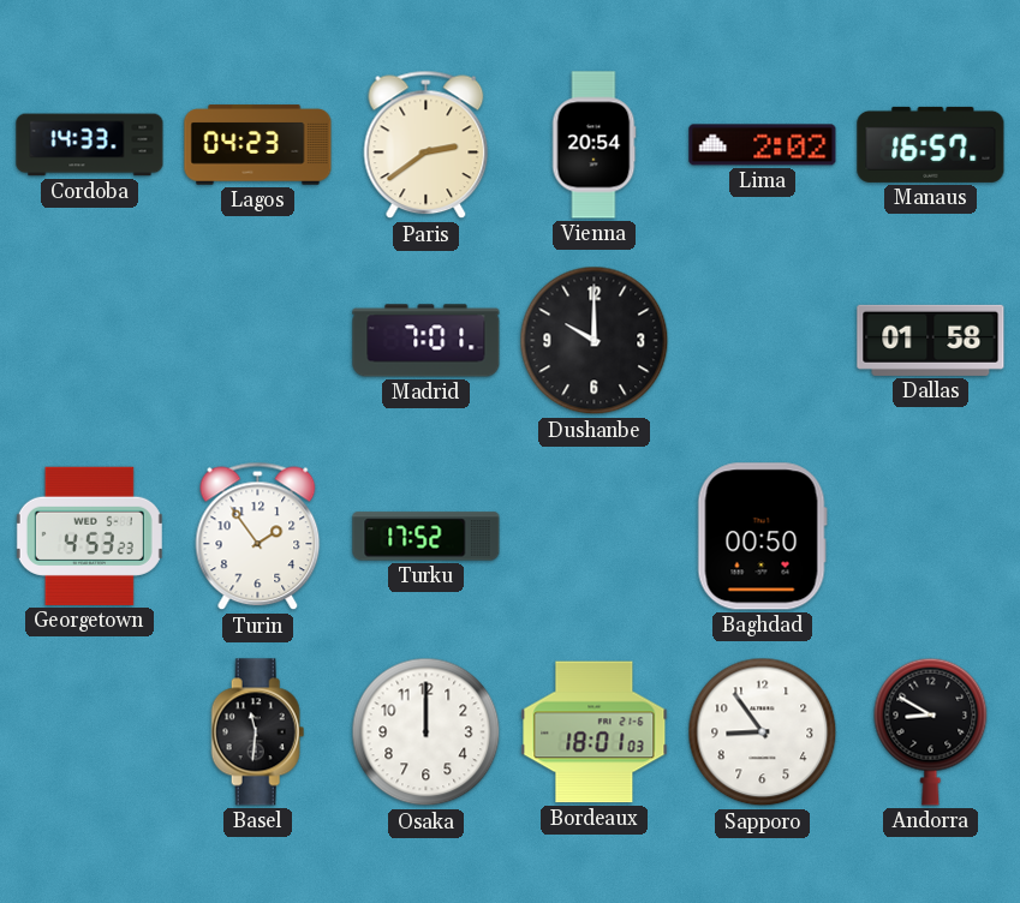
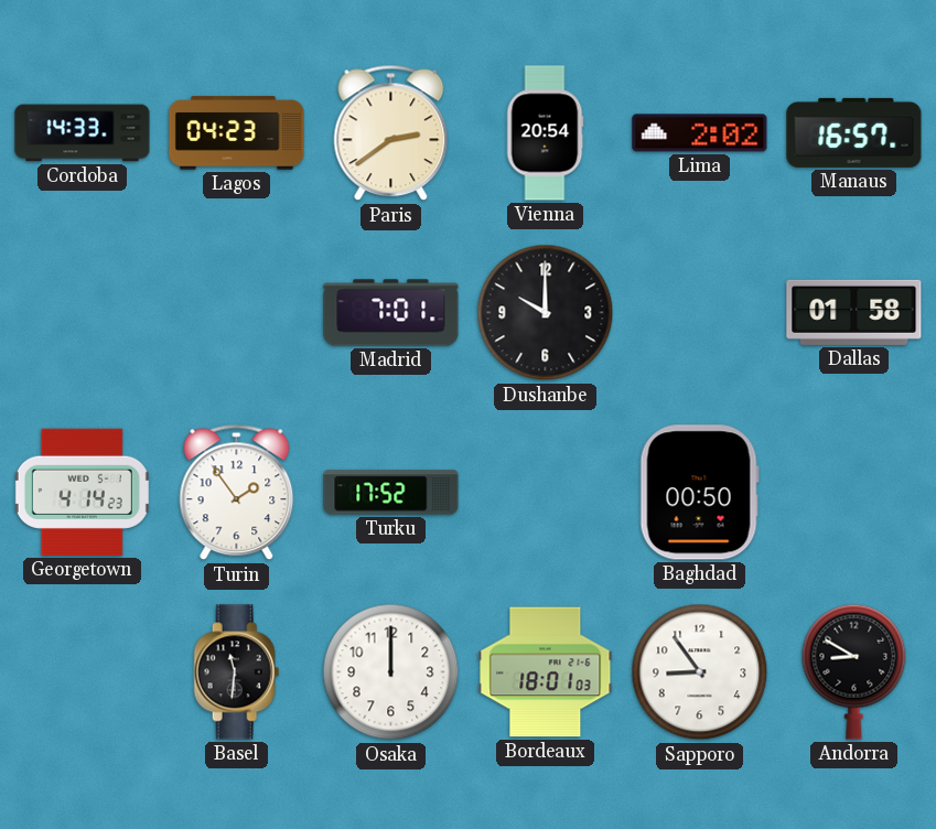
Georgetown: 4:53 -> 4:14
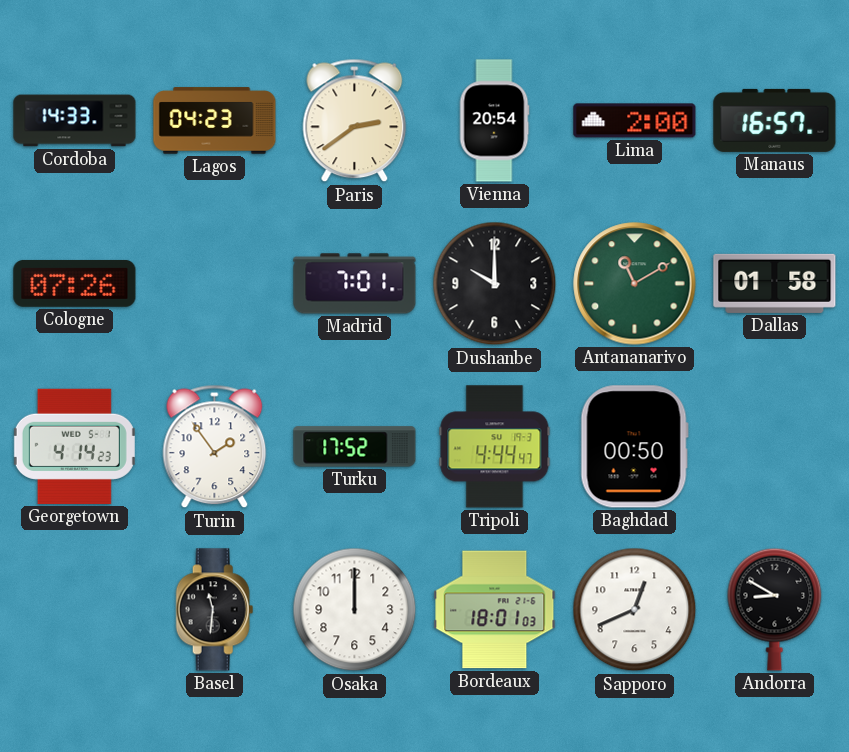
Lima: 2:02 -> 2:00
Cologne: none -> 07:26
Antananarivo: none -> 11:10
Tripoli: none -> 4:44
Sapporo: 8:54 -> 12:41
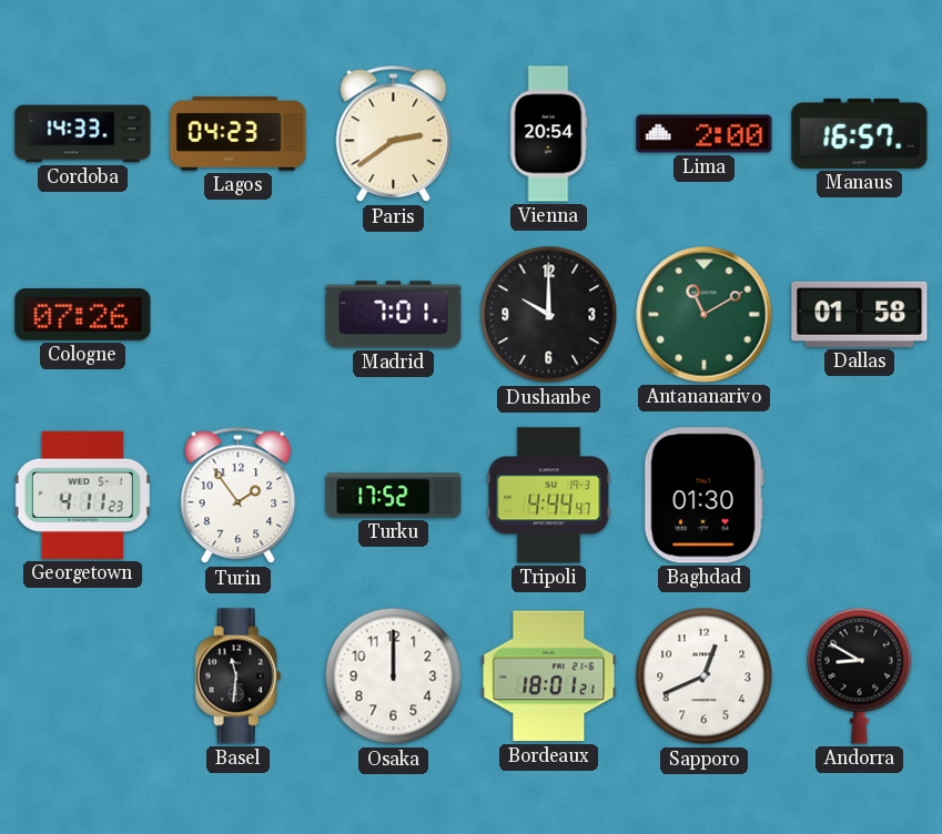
Georgetown: 4:14 -> 4:11
Baghdad: 00:50 -> 01:30
Bordeaux: 18:01:03 -> 18:01:21
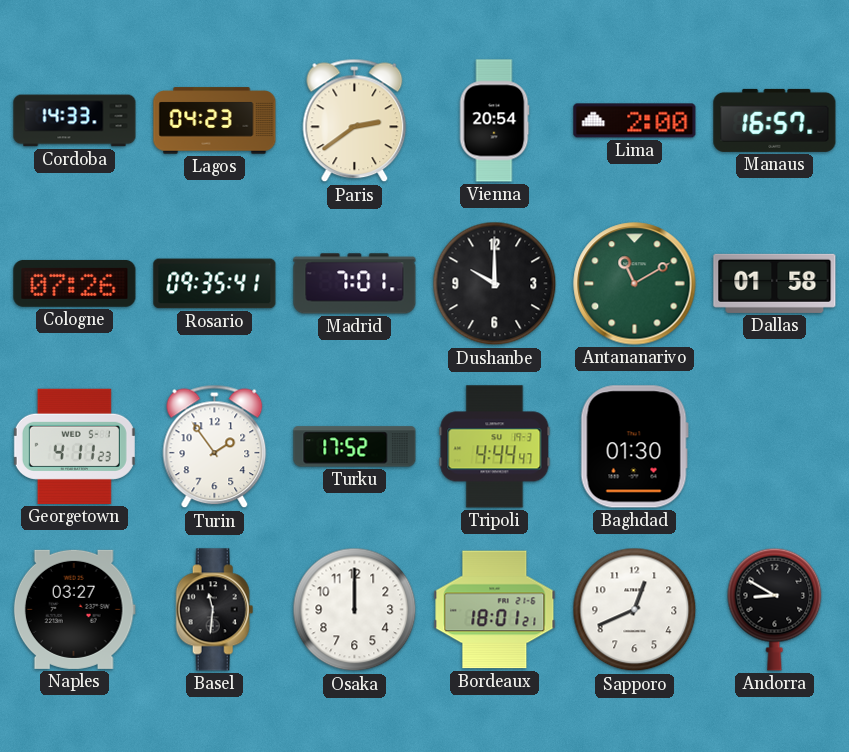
Rosario: none -> 09:35
Naples: none -> 03:27
